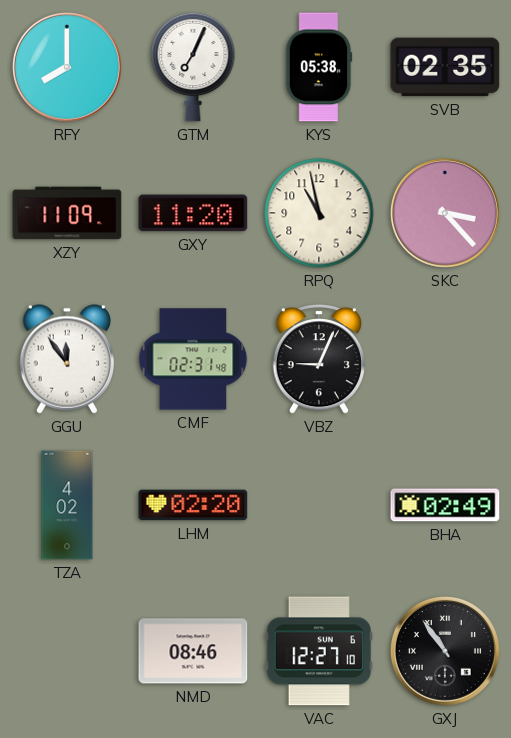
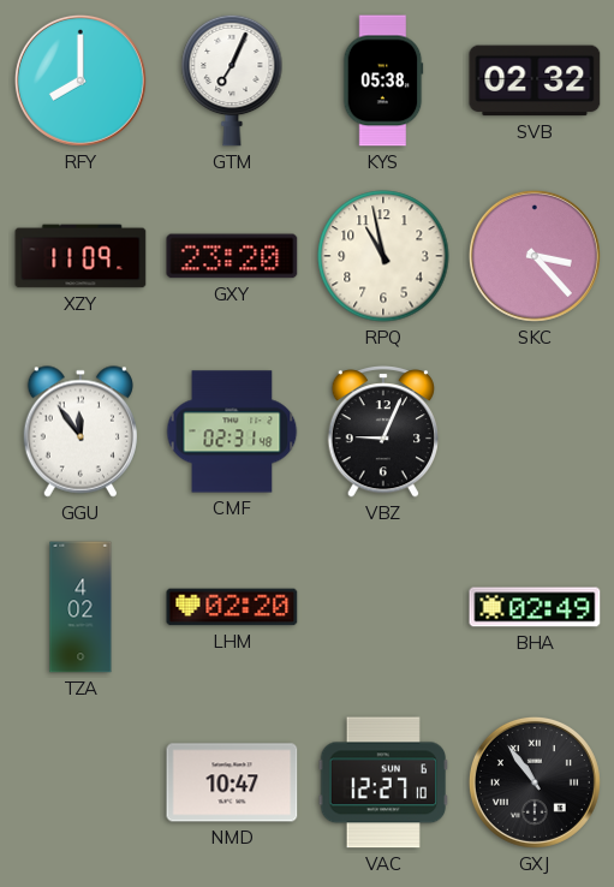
SVB: 02:35 -> 02:32
GXY: 11:20 -> 23:20
NMD: 08:46 -> 10:47
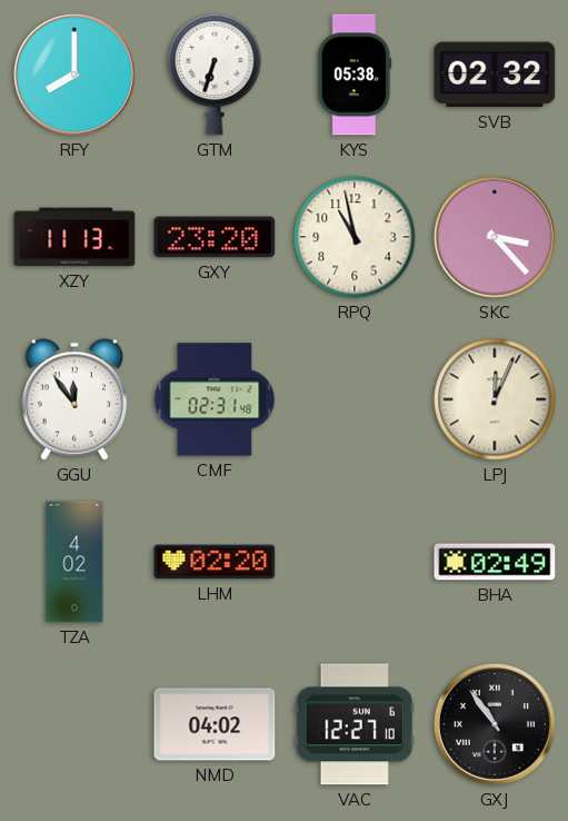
GTM: 7:04 -> 6:33
XZY: 11:09 -> 11:13
VBZ: 9:04 -> none
LPJ: none -> 12:04
NMD: 10:47 -> 04:02
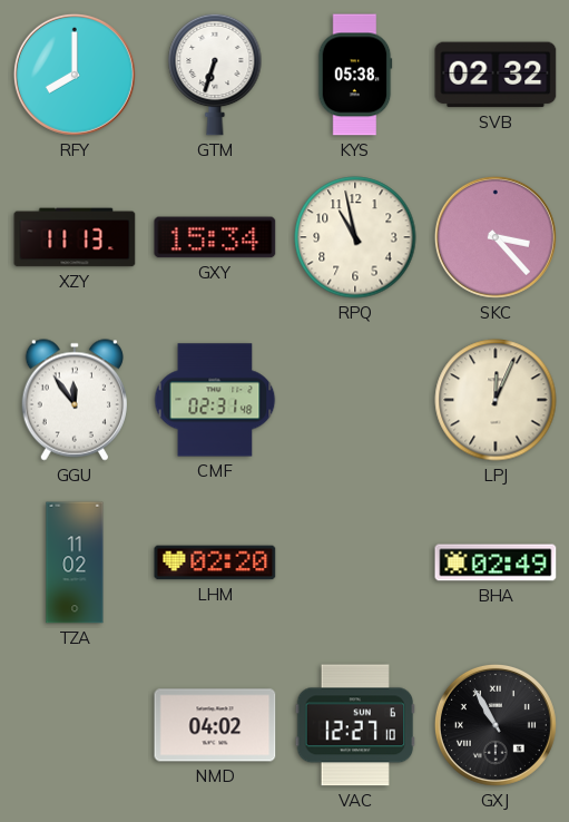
GXY: 23:20 -> 15:34
TZA: 4:02 -> 11:02
GXJ: 10:54 -> 10:55
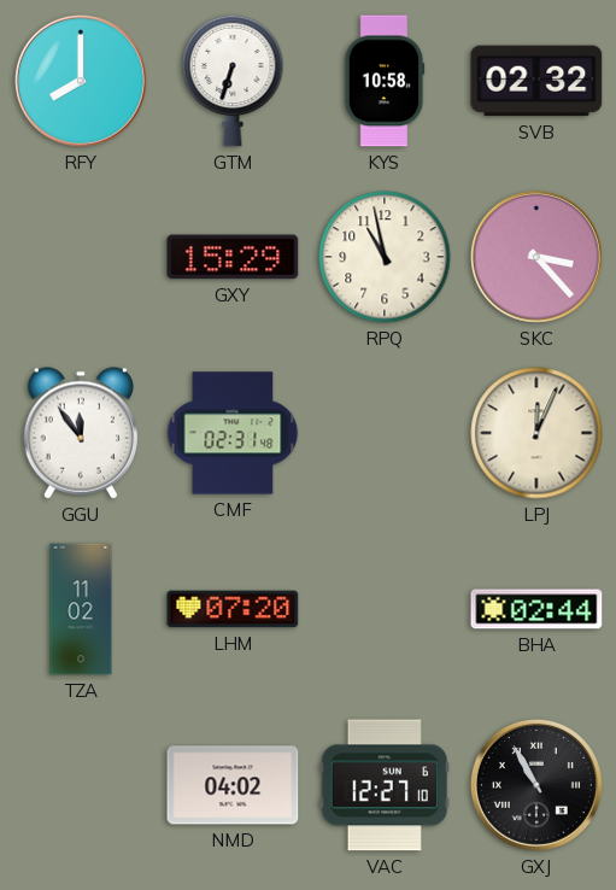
KYS: 05:38 -> 10:58
XZY: 11:13 -> none
GXY: 15:34 -> 15:29
LHM: 02:20 -> 07:20
BHA: 02:49 -> 02:44
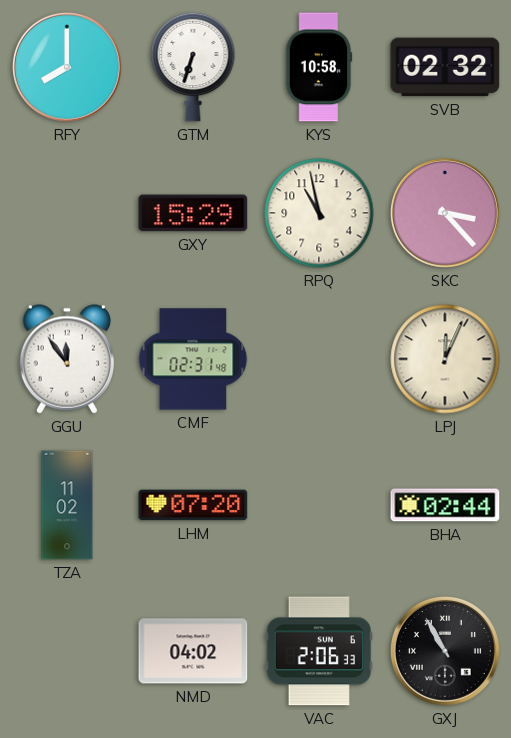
VAC: 12:27 -> 2:06
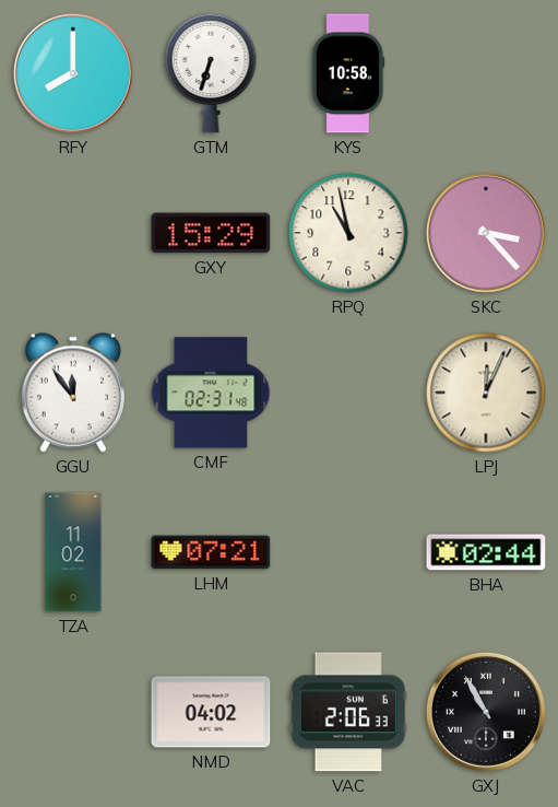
SVB: 02:32 -> none
LHM: 07:20 -> 07:21
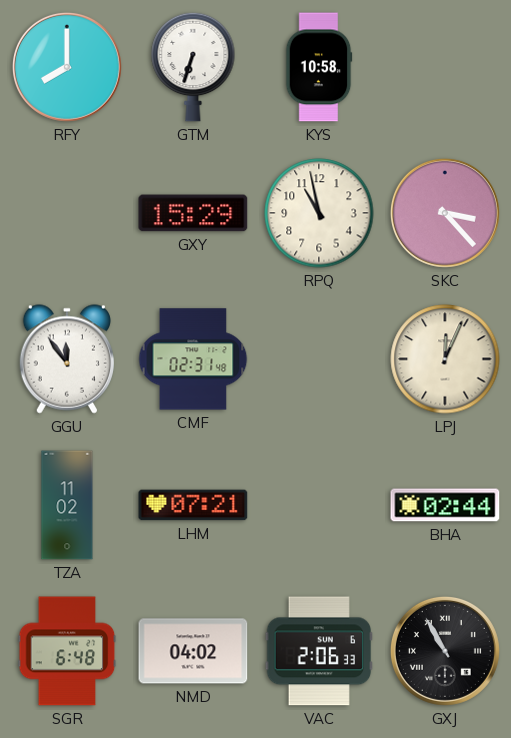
SGR: none -> 6:48
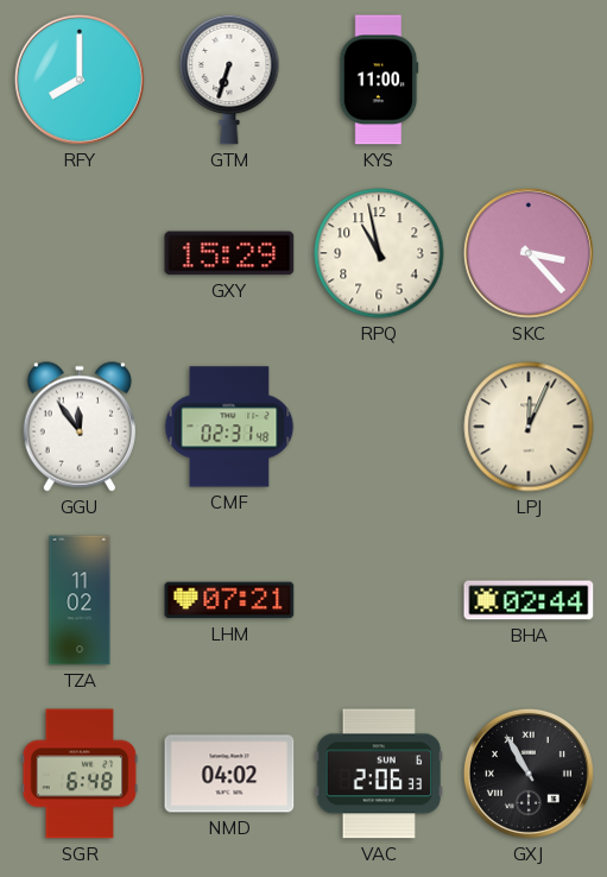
KYS: 10:58 -> 11:00
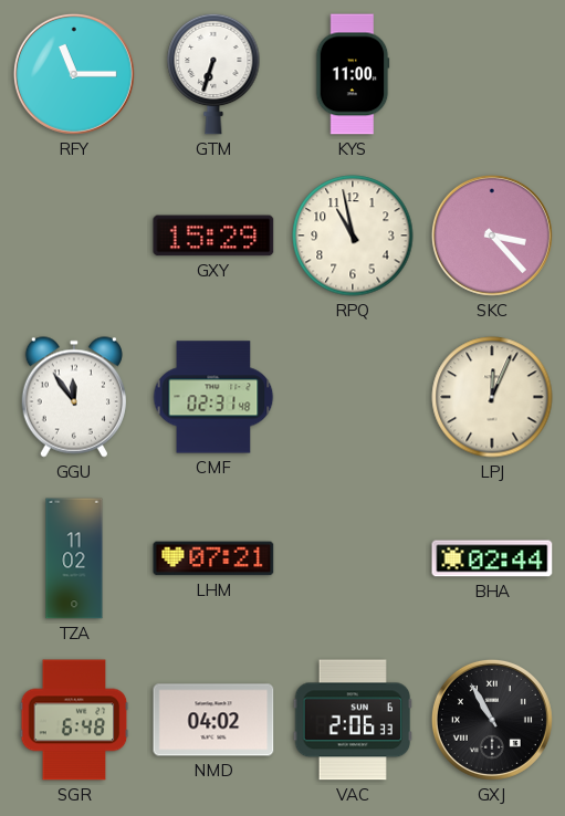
RFY: 8:00 -> 11:15
